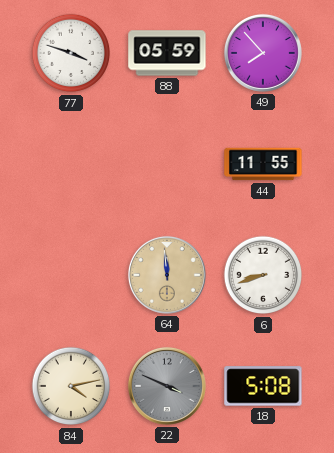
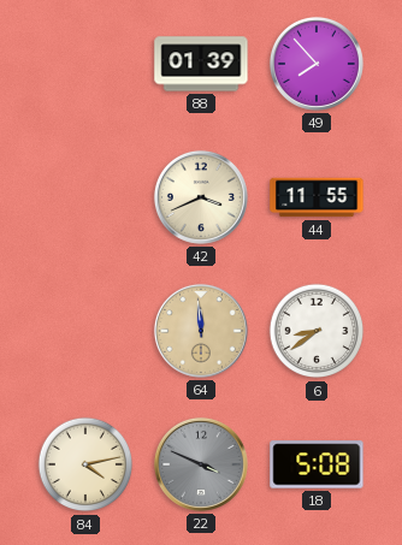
77: 3:48 -> none
88: 05:59 -> 01:39
42: none -> 3:41
6: 8:42 -> 8:39
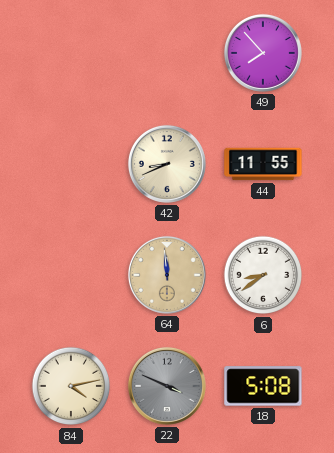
88: 01:39 -> none
42: 3:41 -> 8:41
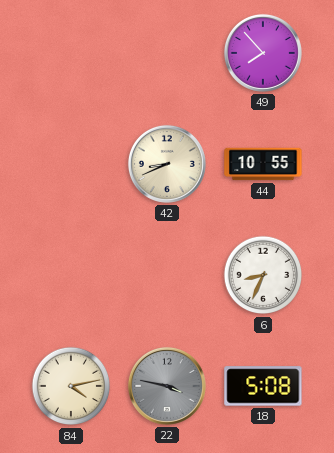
44: 11:55 -> 10:55
64: 11:59 -> none
6: 8:39 -> 8:34
22: 3:49 -> 3:47
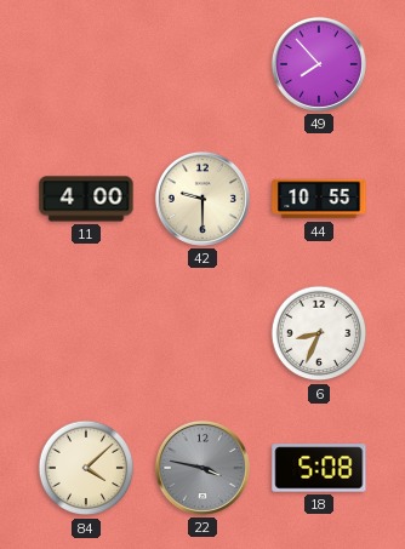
11: none -> 4:00
42: 8:41 -> 9:30
84: 4:13 -> 4:08
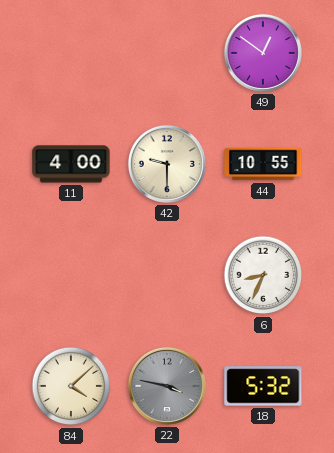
49: 7:53 -> 12:51
18: 5:08 -> 5:32
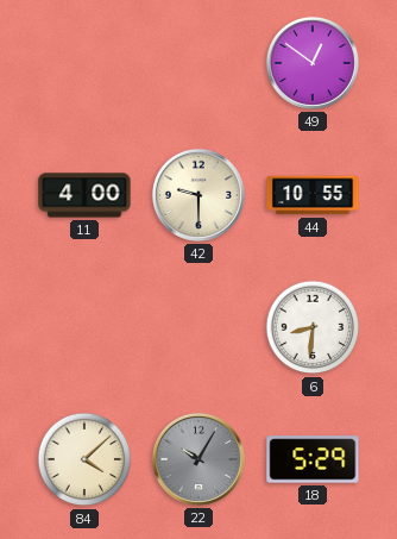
6: 8:34 -> 8:31
22: 3:47 -> 10:05
18: 5:32 -> 5:29
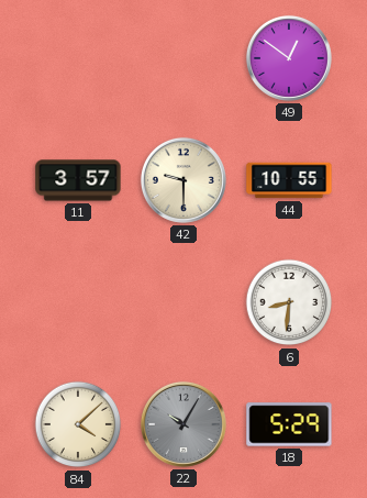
11: 4:00 -> 3:57
